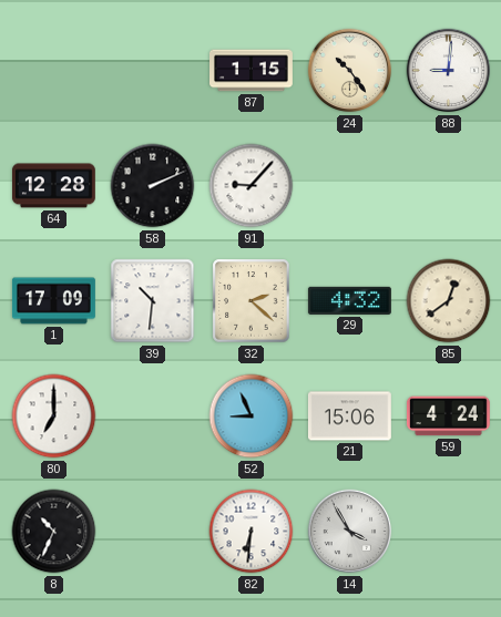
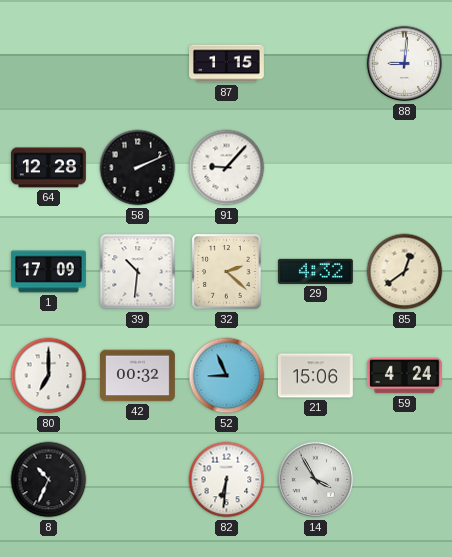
24: 10:24 -> none
42: none -> 00:32
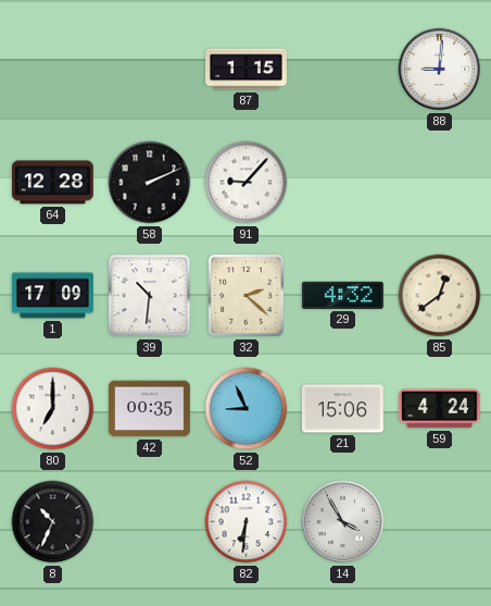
42: 00:32 -> 00:35
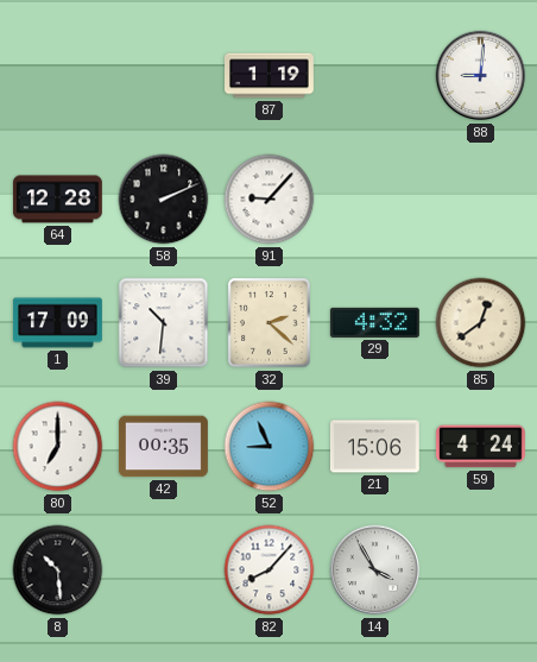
87: 1:15 -> 1:19
8: 10:34 -> 10:29
82: 6:31 -> 8:07
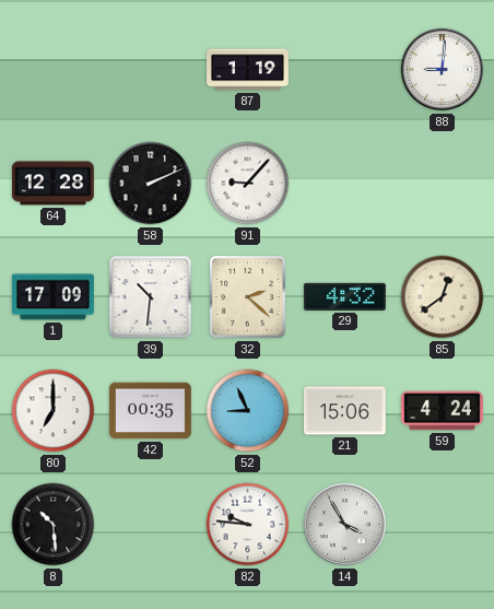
82: 8:07 -> 9:46
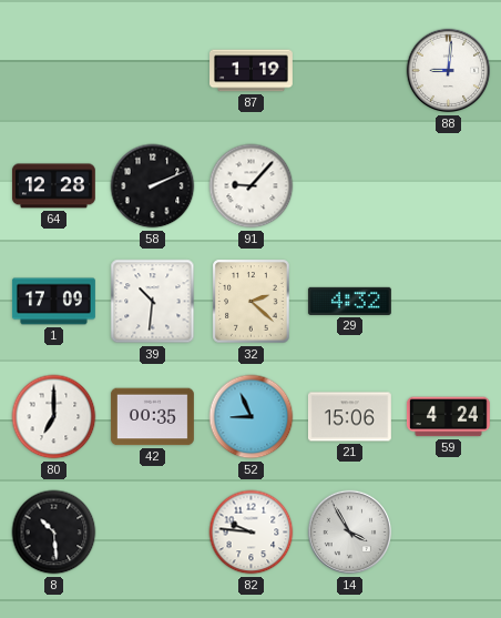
85: 12:39 -> none
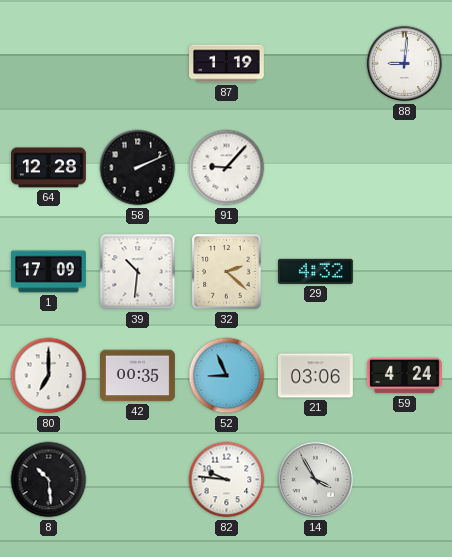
21: 15:06 -> 03:06
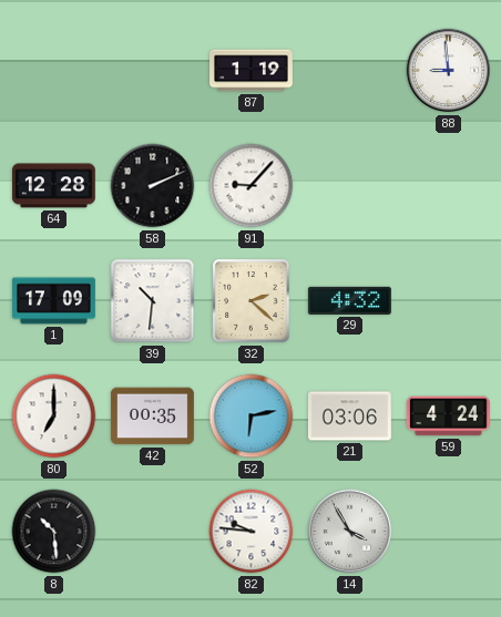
88: 9:01 -> 8:59
52: 8:56 -> 6:13
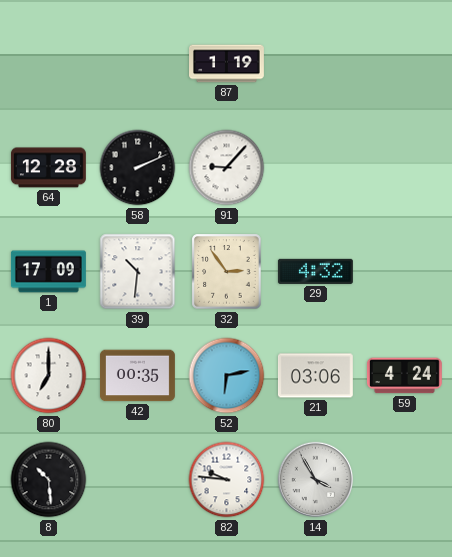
88: 8:59 -> none
32: 2:22 -> 2:54
